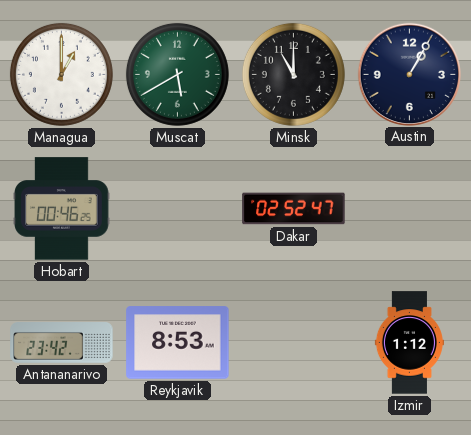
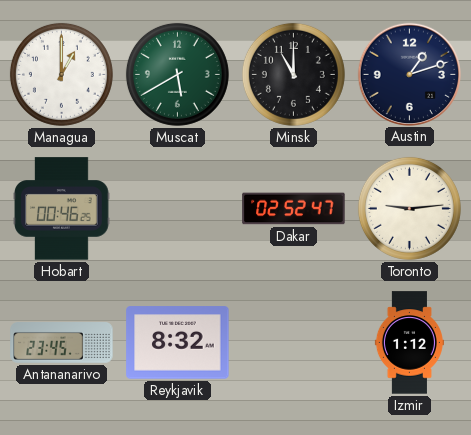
Austin: 1:05 -> 1:12
Toronto: none -> 9:14
Antananarivo: 23:42 -> 23:45
Reykjavik: 8:53 -> 8:32
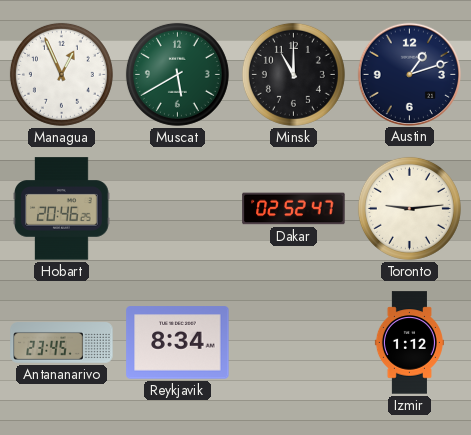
Managua: 1:00 -> 12:56
Hobart: 00:46 -> 20:46
Reykjavik: 8:32 -> 8:34
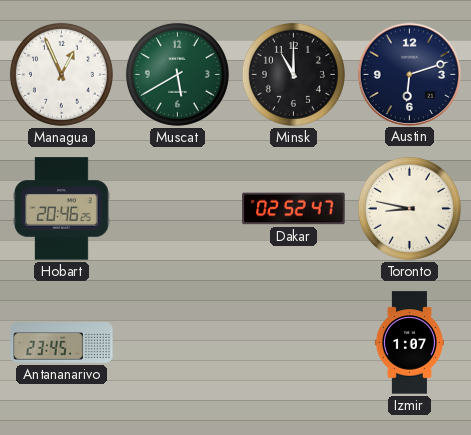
Austin: 1:12 -> 6:12
Toronto: 9:14 -> 8:47
Reykjavik: 8:34 -> none
Izmir: 1:12 -> 1:07
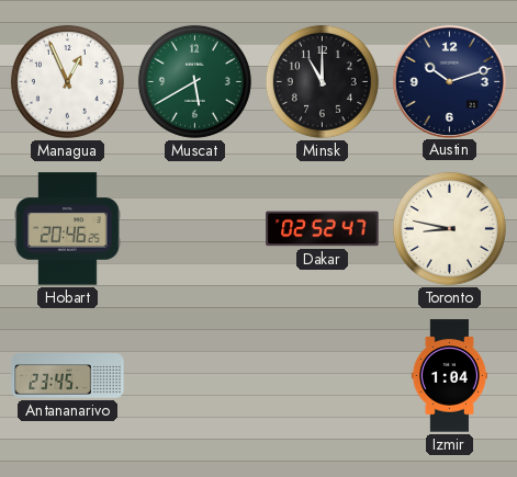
Austin: 6:12 -> 10:12
Izmir: 1:07 -> 1:04
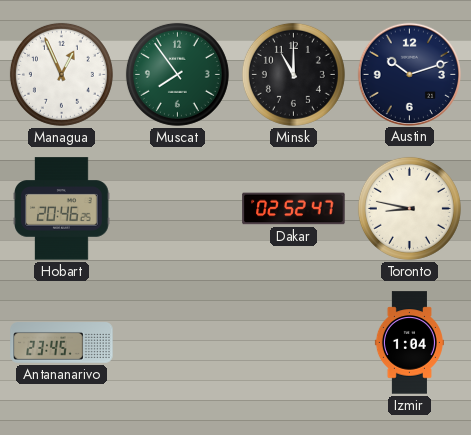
Muscat: 5:40 -> 7:54
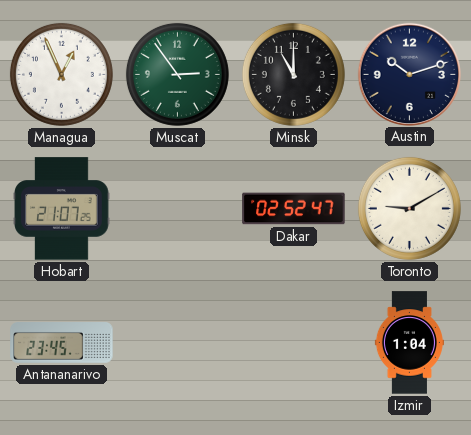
Muscat: 7:54 -> 2:54
Hobart: 20:46 -> 21:07
Toronto: 8:47 -> 9:10
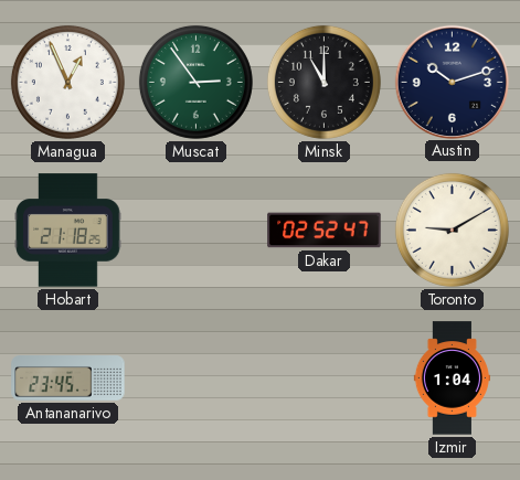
Hobart: 21:07 -> 21:18
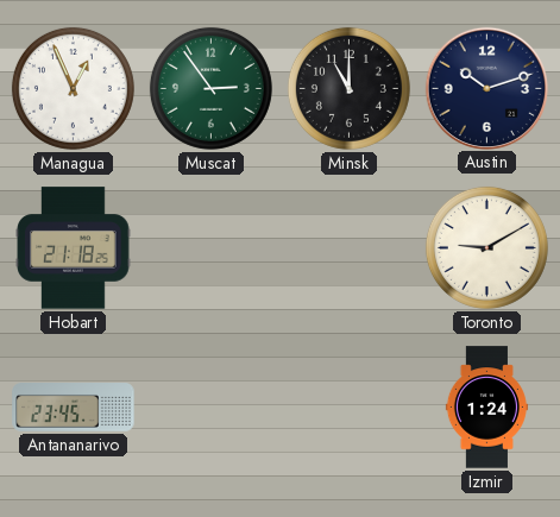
Dakar: 02:52 -> none
Izmir: 1:04 -> 1:24
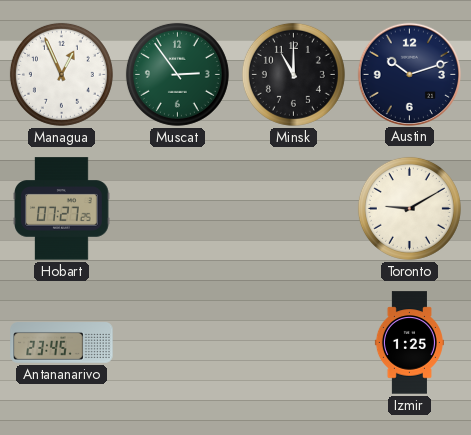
Hobart: 21:18 -> 07:27
Izmir: 1:24 -> 1:25
